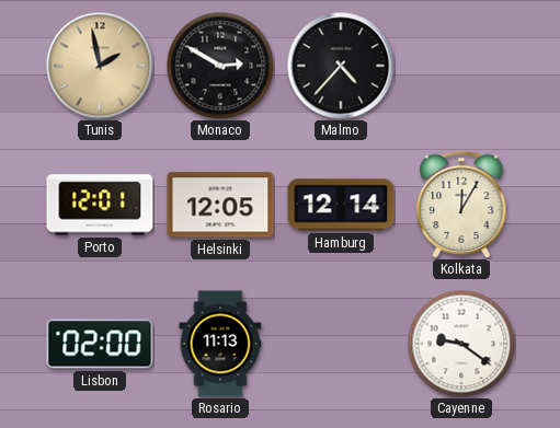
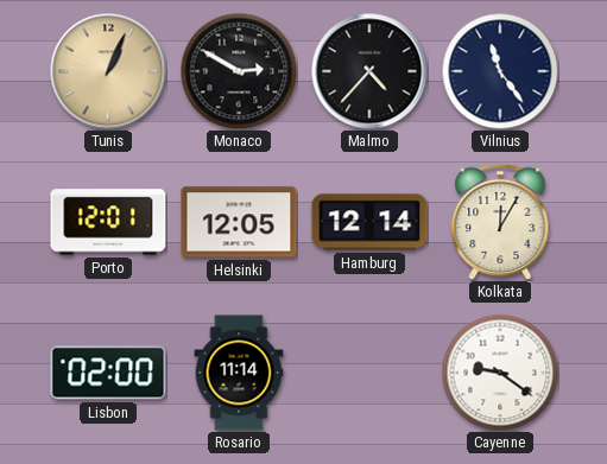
Tunis: 1:58 -> 1:04
Vilnius: none -> 11:24
Rosario: 11:13 -> 11:14
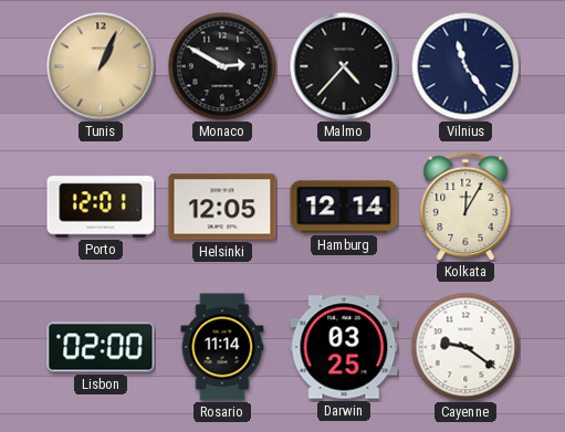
Darwin: none -> 03:25
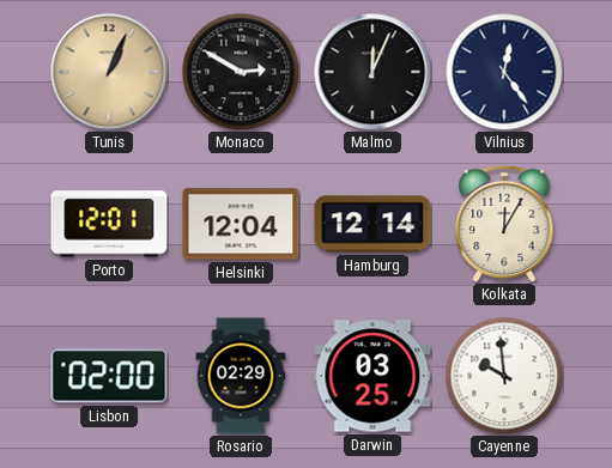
Malmo: 4:37 -> 12:04
Vilnius: 11:24 -> 12:24
Helsinki: 12:05 -> 12:04
Rosario: 11:14 -> 02:29
Cayenne: 9:21 -> 9:59
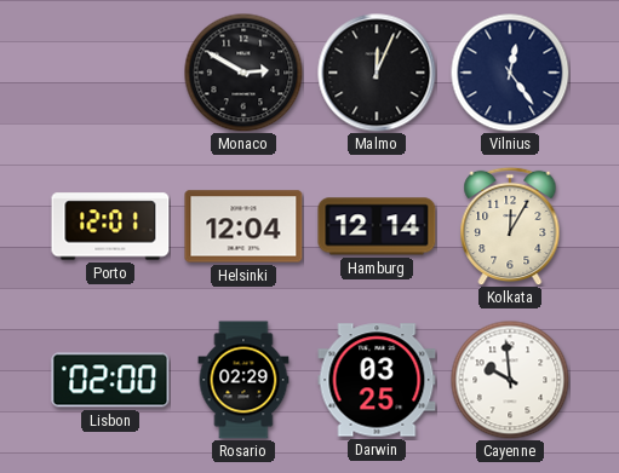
Tunis: 1:04 -> none
